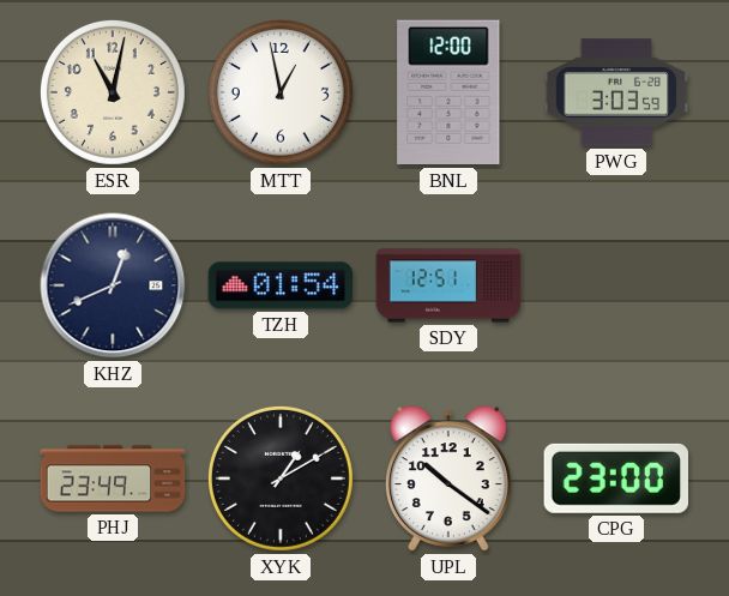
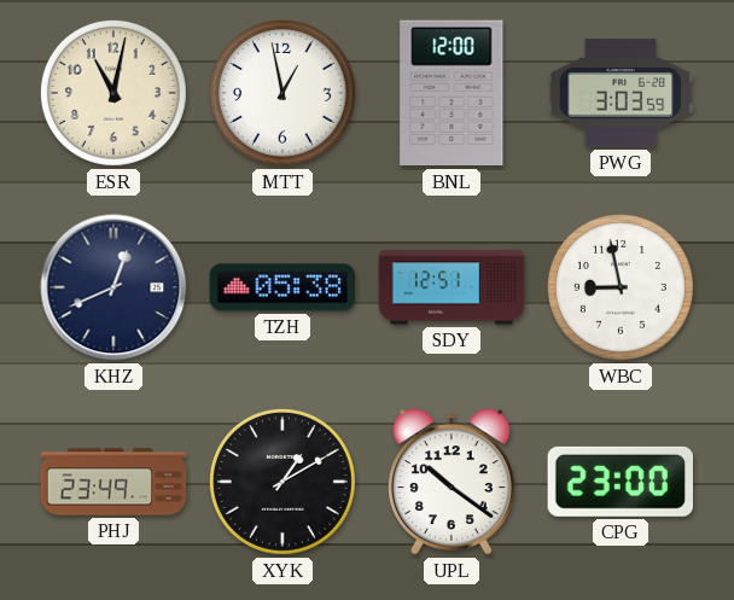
TZH: 01:54 -> 05:38
WBC: none -> 8:58
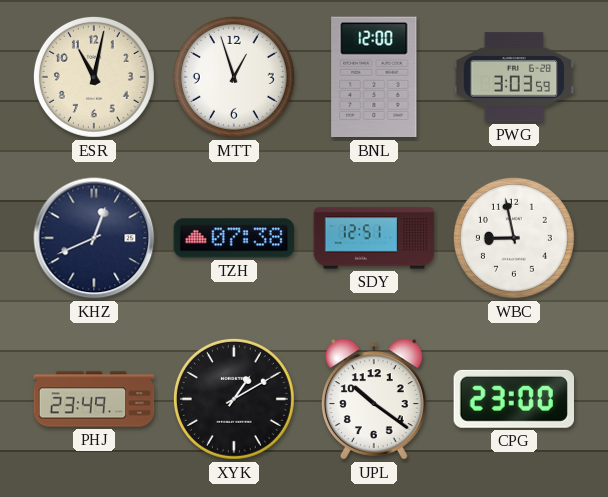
MTT: 12:58 -> 12:57
TZH: 05:38 -> 07:38
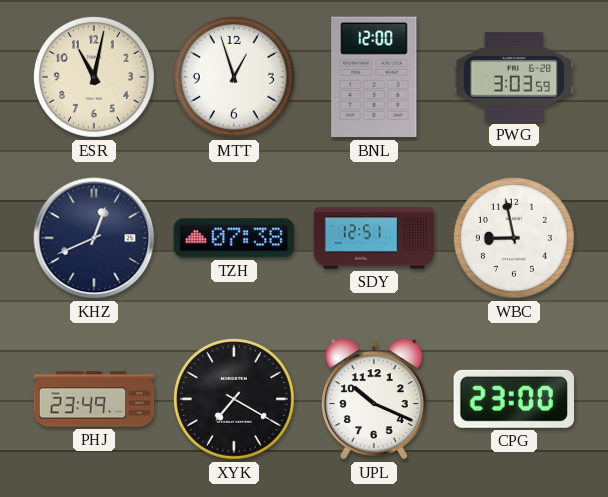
XYK: 1:10 -> 7:20
UPL: 10:21 -> 10:19
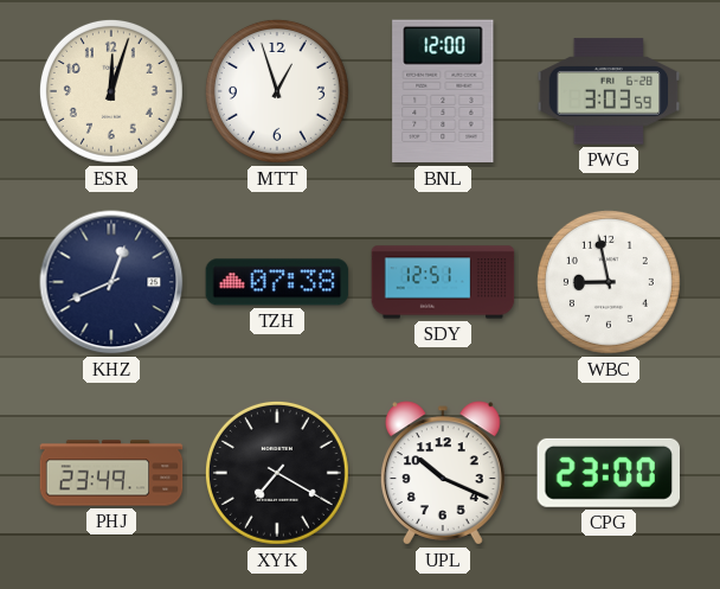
ESR: 11:02 -> 12:03
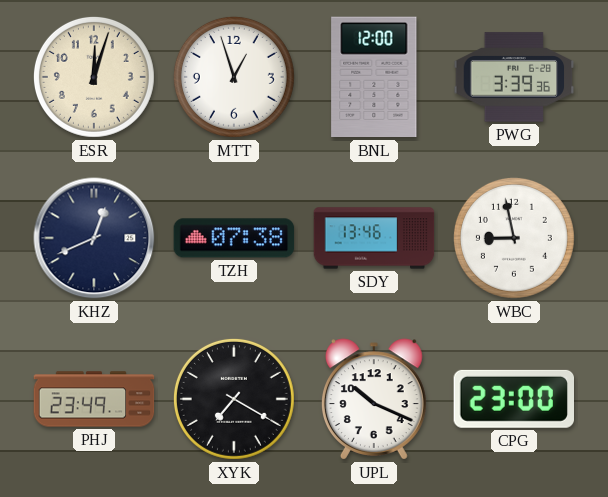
PWG: 3:03 -> 3:39
SDY: 12:51 -> 13:46
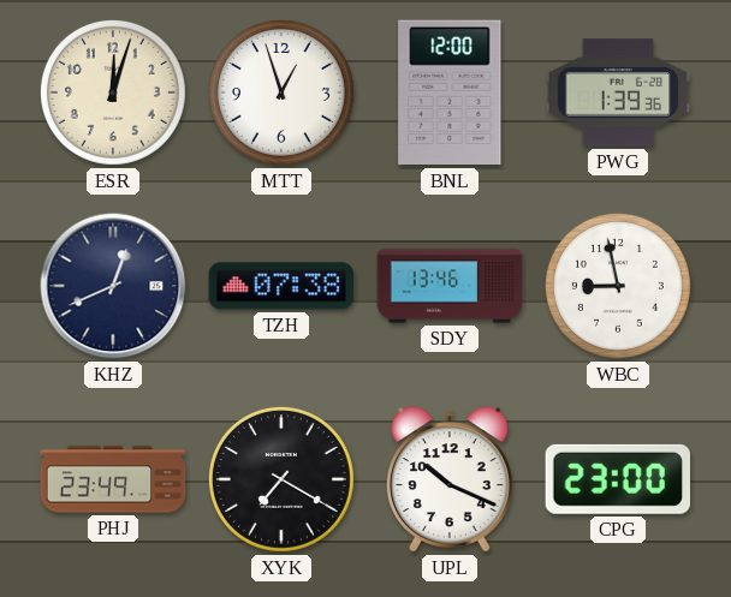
PWG: 3:39 -> 1:39
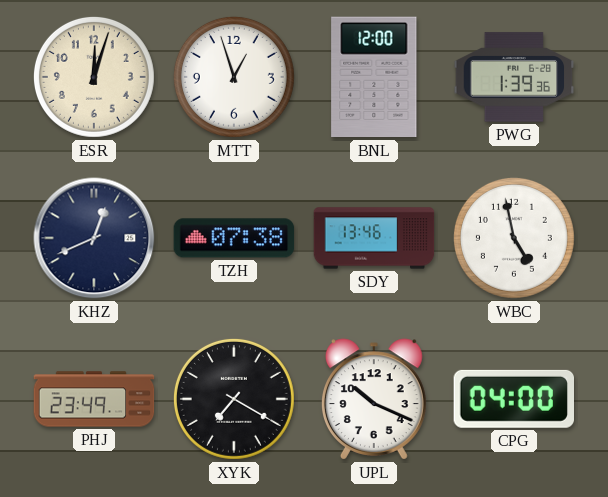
WBC: 8:58 -> 4:58
CPG: 23:00 -> 04:00
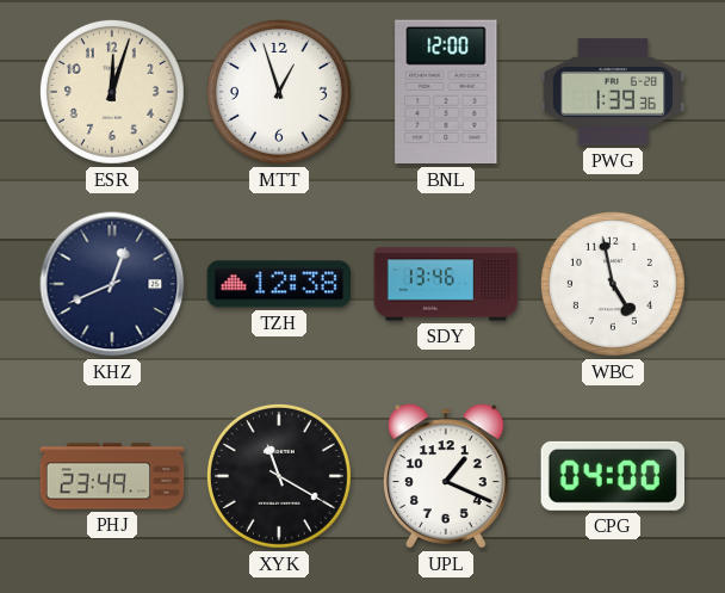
TZH: 07:38 -> 12:38
XYK: 7:20 -> 11:20
UPL: 10:19 -> 1:19
